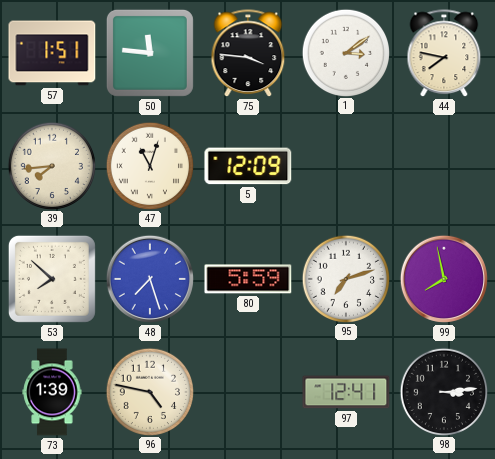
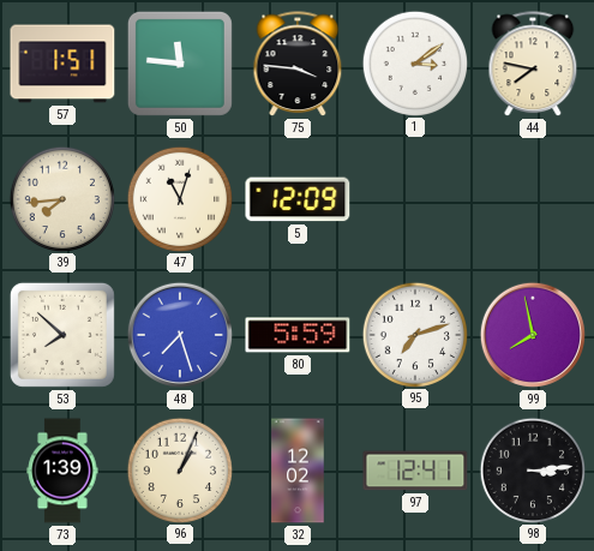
96: 4:47 -> 1:04
32: none -> 12:02
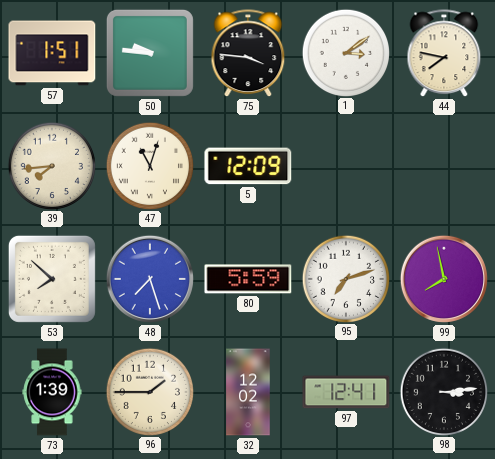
50: 11:46 -> 9:46
96: 1:04 -> 1:45
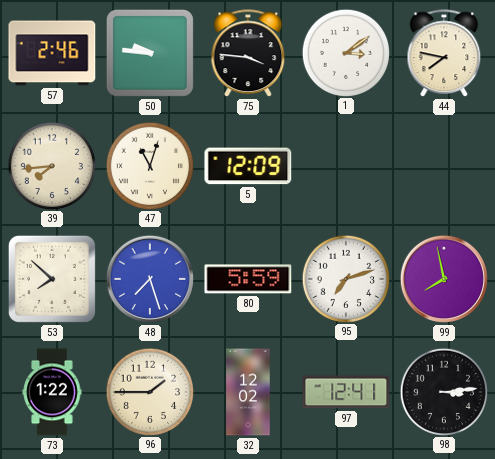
57: 1:51 -> 2:46
73: 1:39 -> 1:22
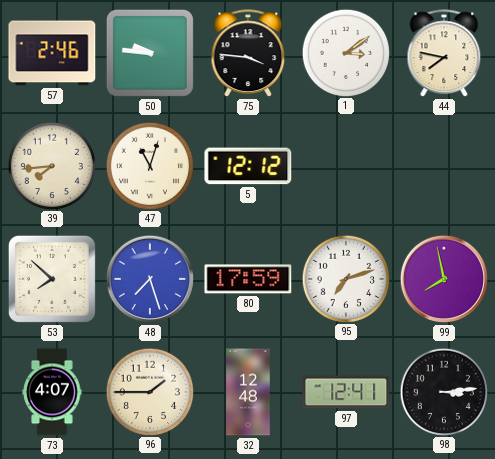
5: 12:09 -> 12:12
80: 5:59 -> 17:59
73: 1:22 -> 4:07
32: 12:02 -> 12:48
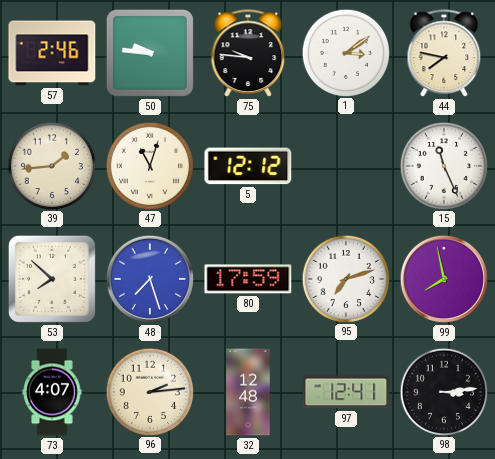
75: 3:46 -> 9:46
39: 7:44 -> 1:44
15: none -> 11:26
96: 1:45 -> 2:14
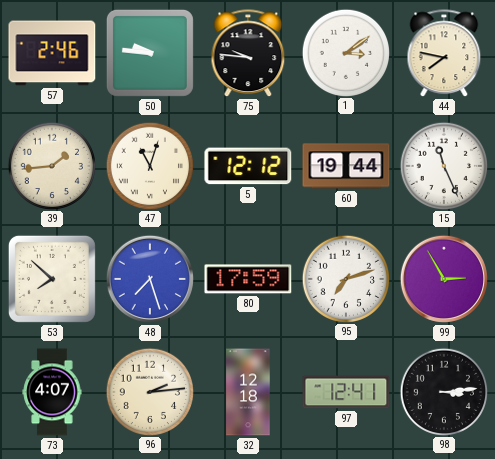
60: none -> 19:44
99: 7:58 -> 2:55
32: 12:48 -> 12:18
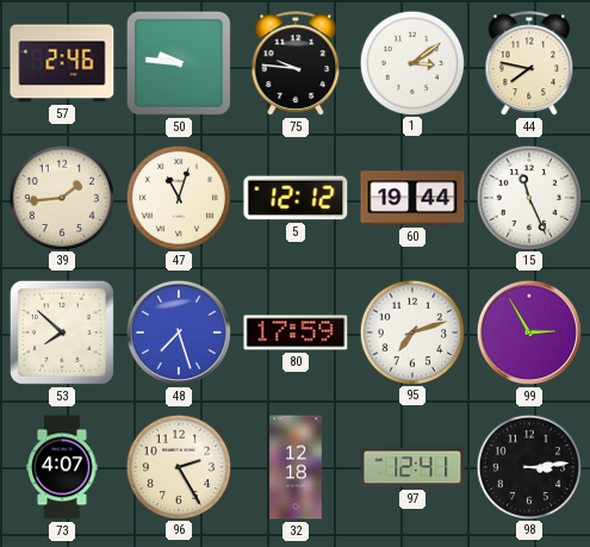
96: 2:14 -> 2:25
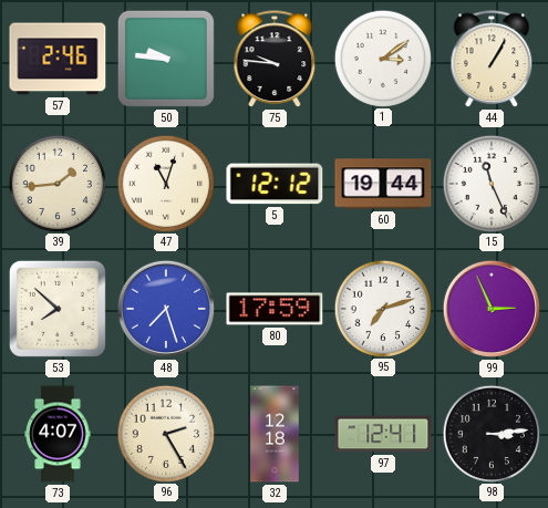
44: 7:47 -> 1:05
99: 2:55 -> 2:56
